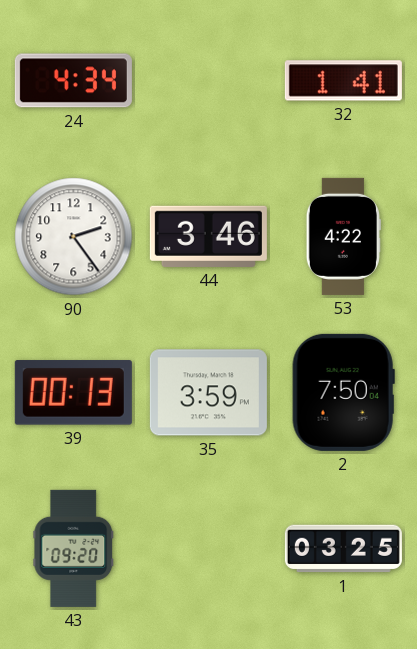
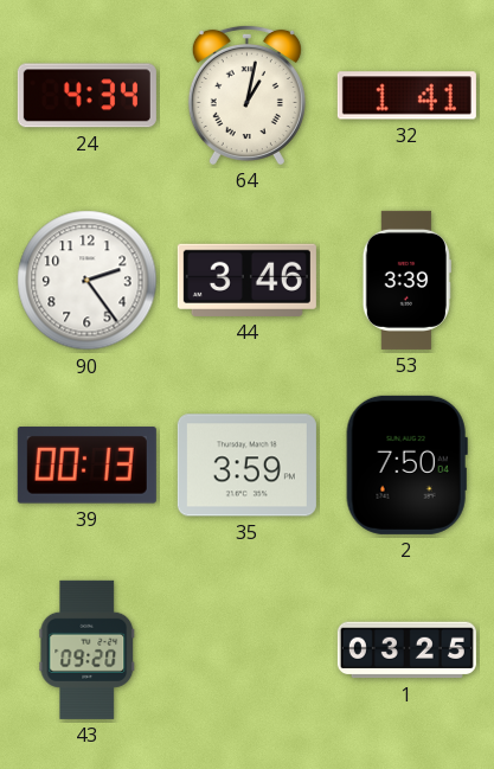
64: none -> 1:02
53: 4:22 -> 3:39
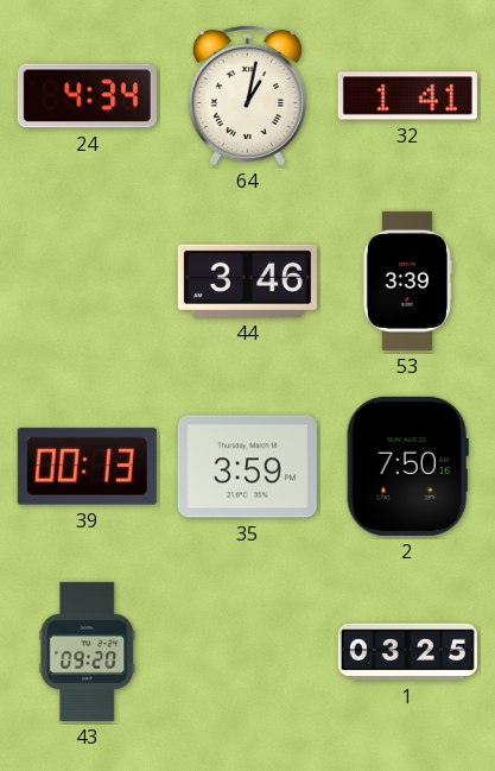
90: 2:24 -> none
2: 7:50:04 -> 7:50:16
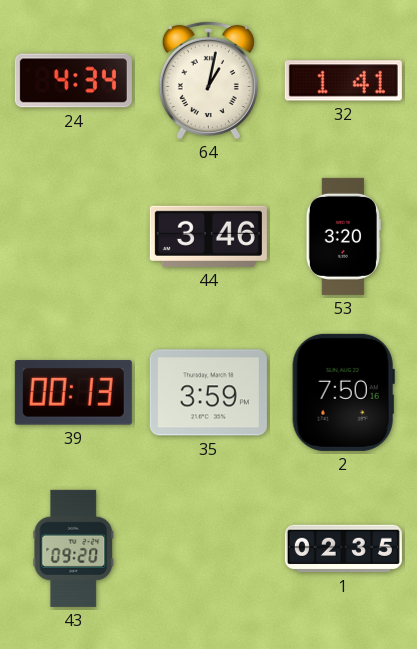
53: 3:39 -> 3:20
1: 03:25 -> 02:35
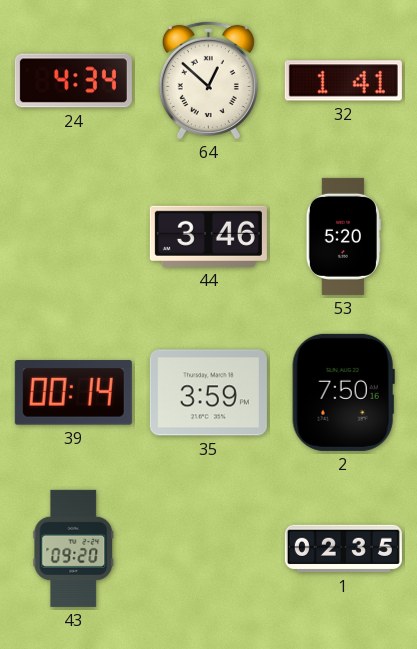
64: 1:02 -> 12:52
53: 3:20 -> 5:20
39: 00:13 -> 00:14
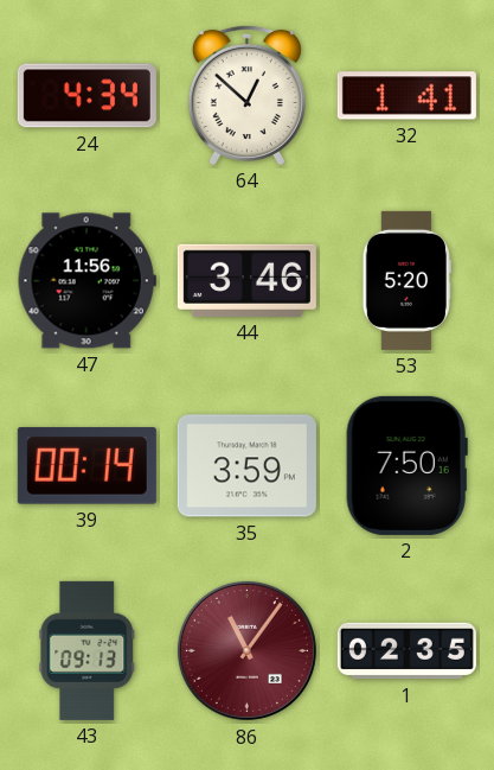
47: none -> 11:56
43: 09:20 -> 09:13
86: none -> 11:06
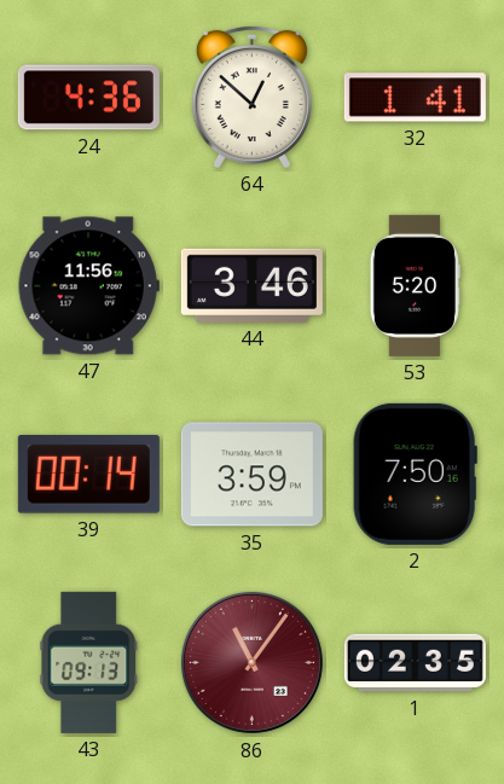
24: 4:34 -> 4:36
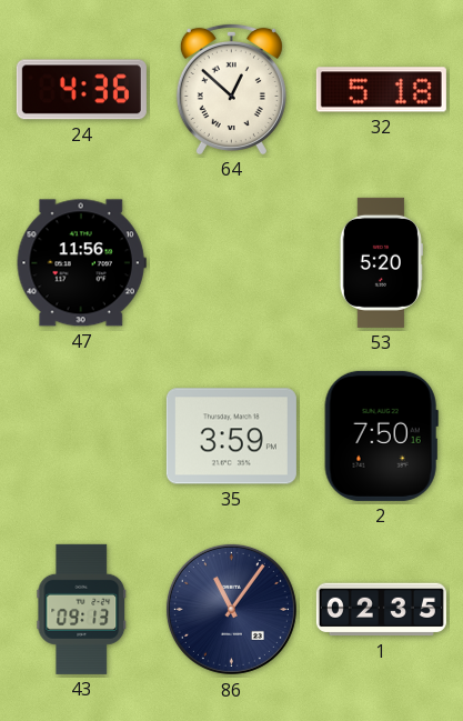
32: 1:41 -> 5:18
44: 3:46 -> none
39: 00:14 -> none
86 dial: burgundy -> navy
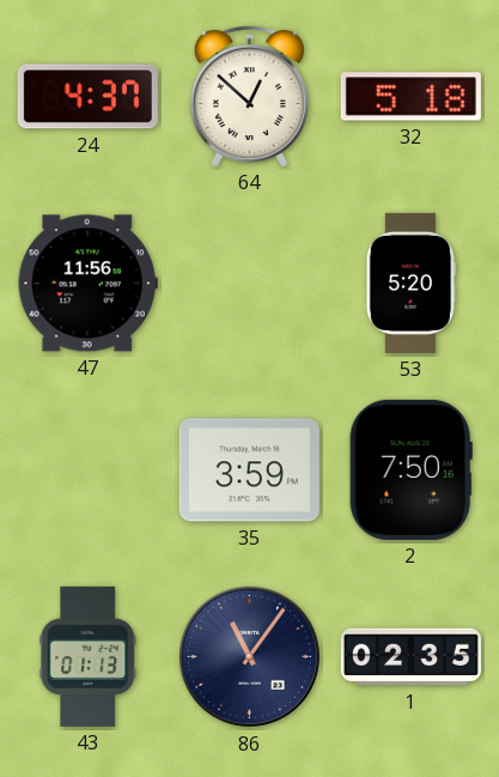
24: 4:36 -> 4:37
43: 09:13 -> 01:13
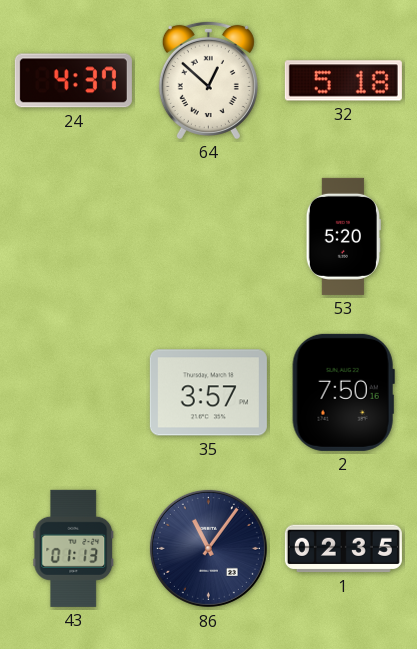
47: 11:56 -> none
35: 3:59 -> 3:57
